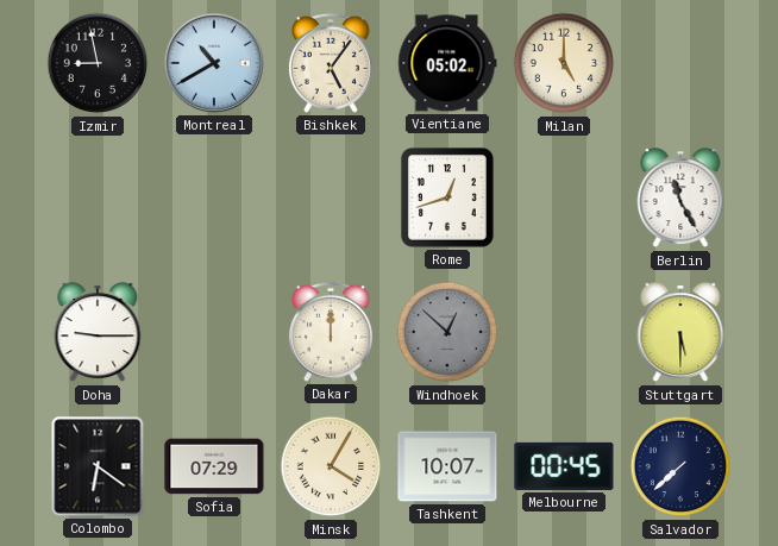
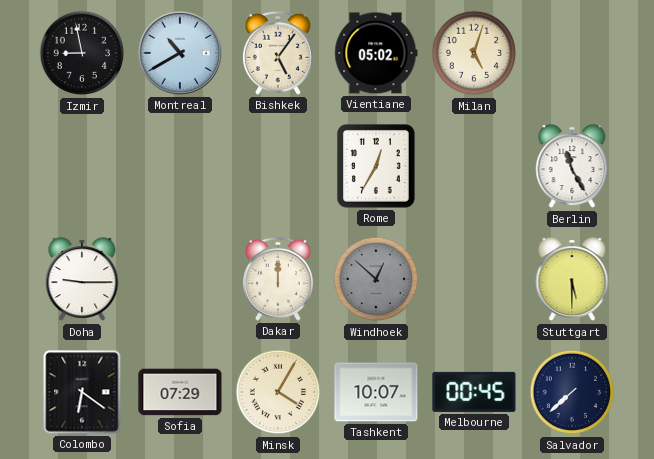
Milan: 5:00 -> 5:03
Rome: 12:42 -> 12:35
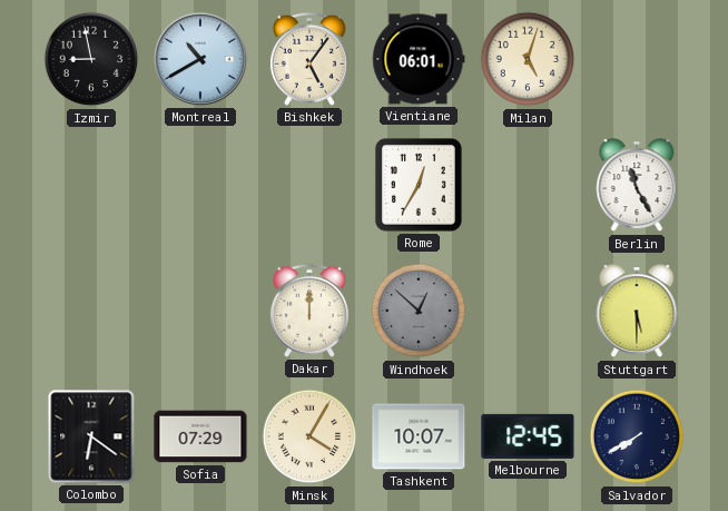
Vientiane: 05:02 -> 06:01
Doha: 9:15 -> none
Melbourne: 00:45 -> 12:45
Salvador: 7:38 -> 7:40
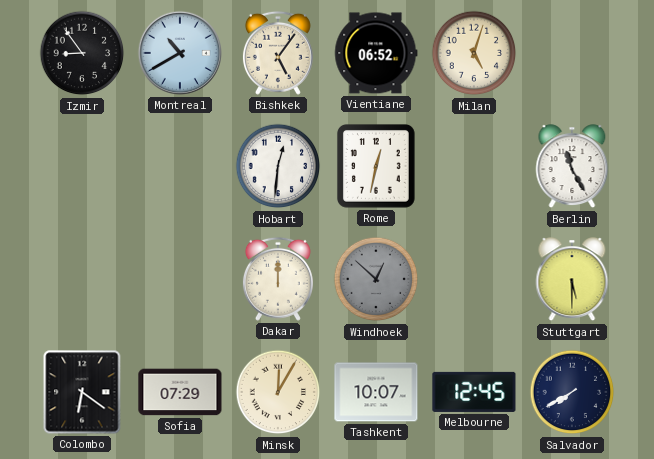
Izmir: 8:58 -> 8:54
Vientiane: 06:01 -> 06:52
Hobart: none -> 12:31
Rome: 12:35 -> 12:32
Minsk: 4:05 -> 12:05
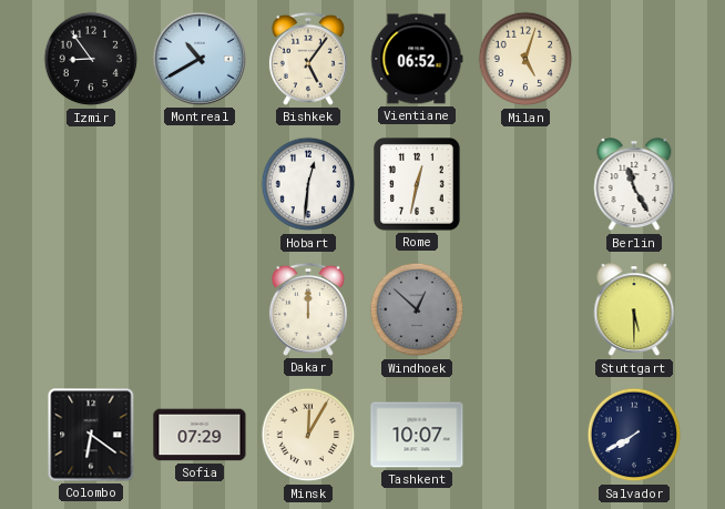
Melbourne: 12:45 -> none
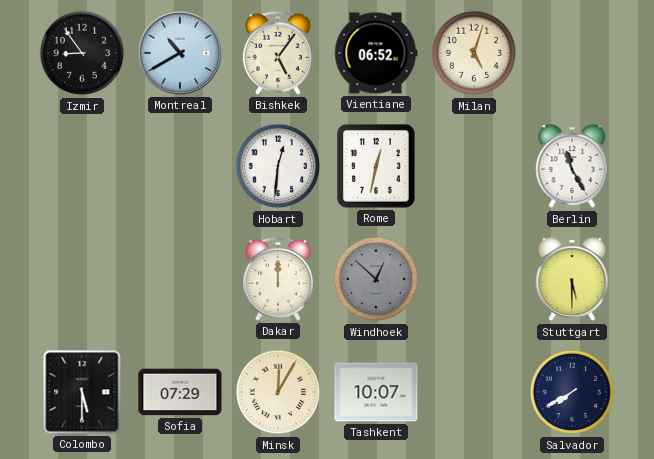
Colombo: 6:21 -> 5:30
